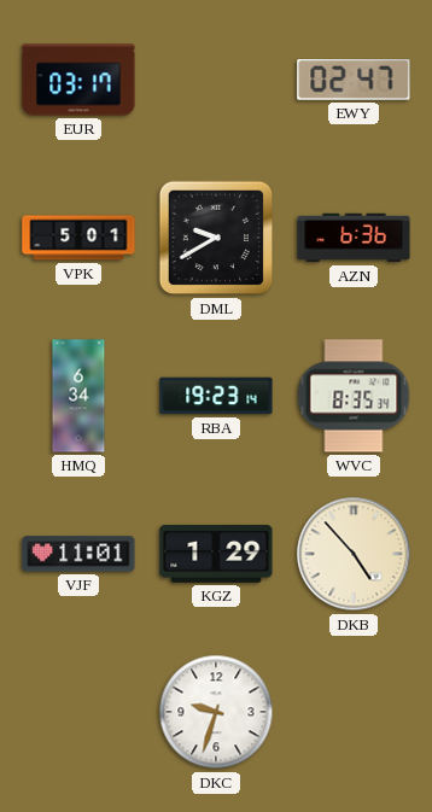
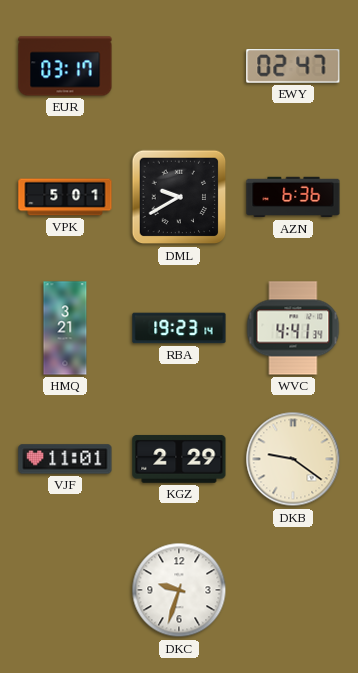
HMQ: 6:34 -> 3:21
WVC: 8:35 -> 4:41
KGZ: 1:29 -> 2:29
DKB: 4:53 -> 9:21
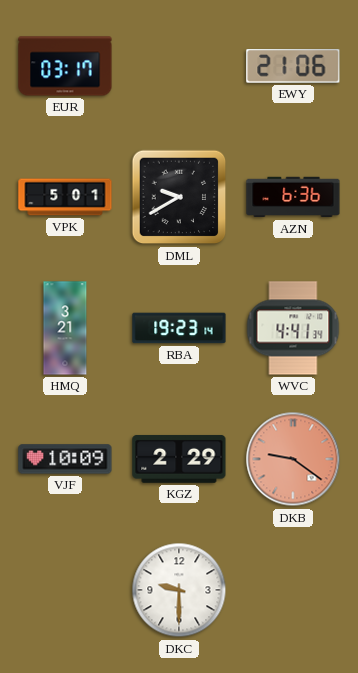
EWY: 02:47 -> 21:06
VJF: 11:01 -> 10:09
DKB dial: cream -> salmon
DKC: 9:33 -> 9:30
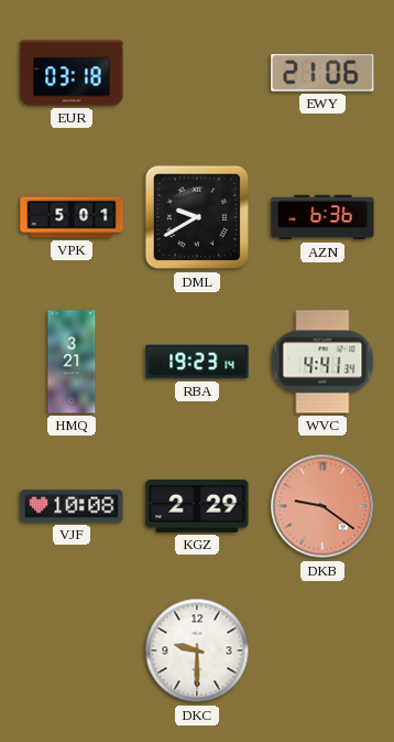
EUR: 03:17 -> 03:18
VJF: 10:09 -> 10:08
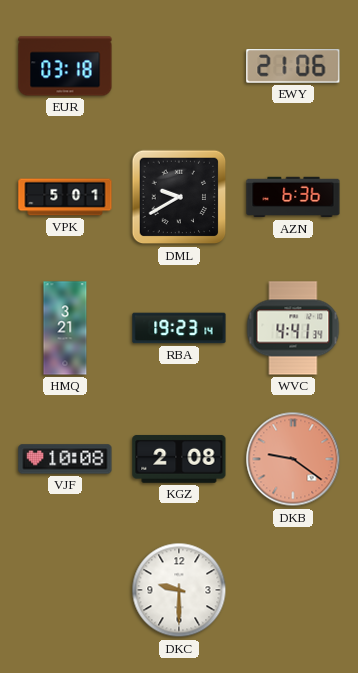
KGZ: 2:29 -> 2:08
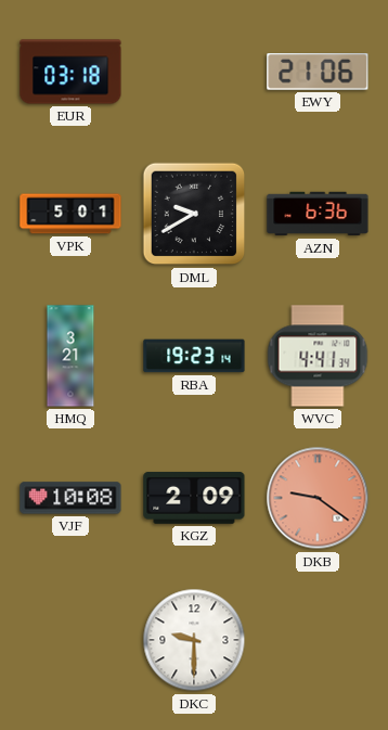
KGZ: 2:08 -> 2:09
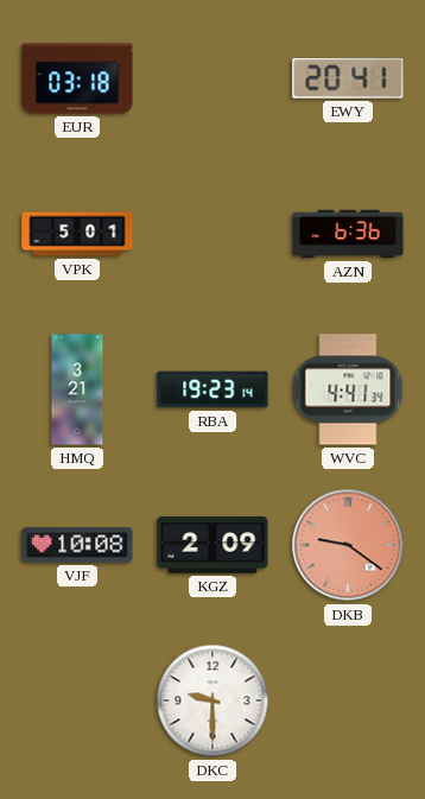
EWY: 21:06 -> 20:41
DML: 9:40 -> none
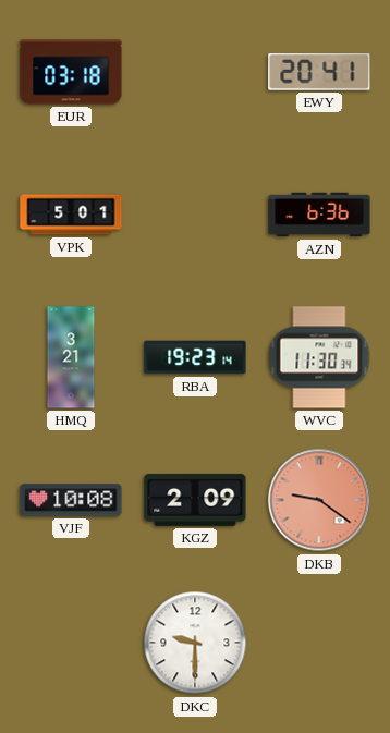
WVC: 4:41 -> 11:30
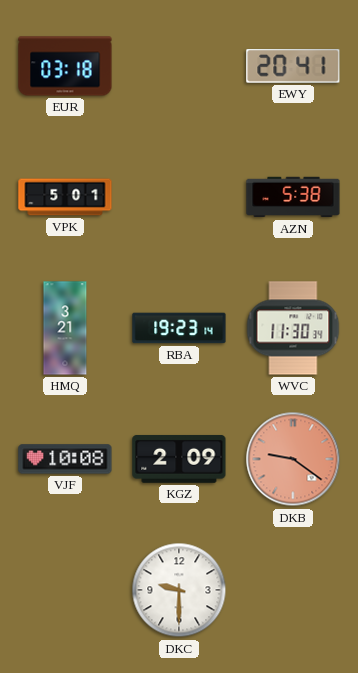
AZN: 6:36 -> 5:38
